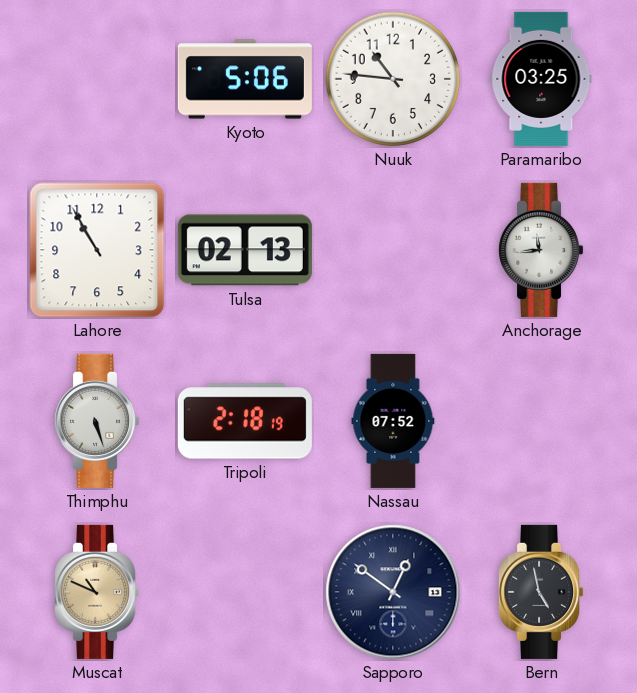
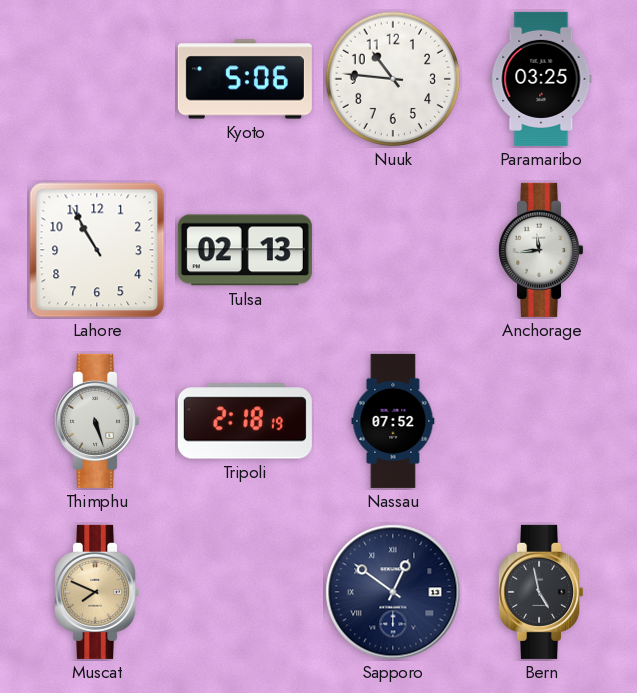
Muscat: 10:49 -> 7:49
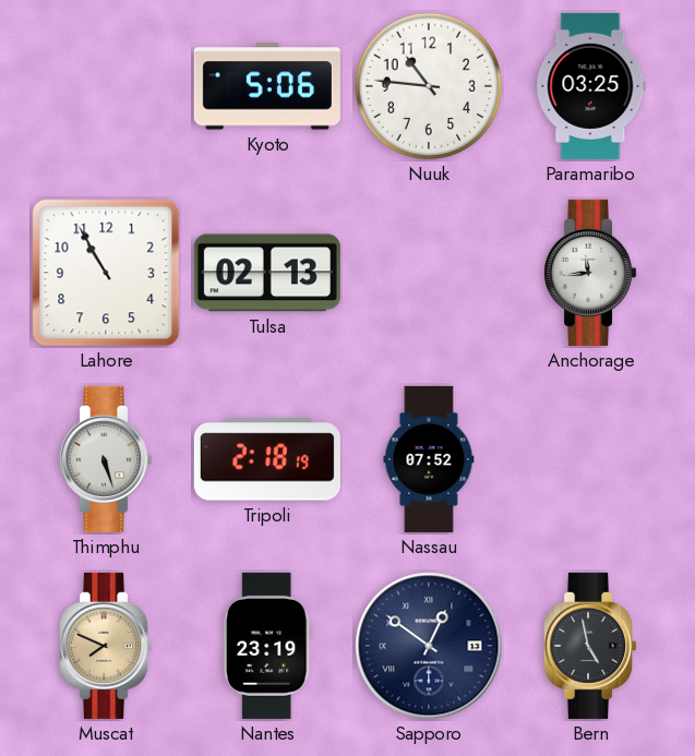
Nantes: none -> 23:19
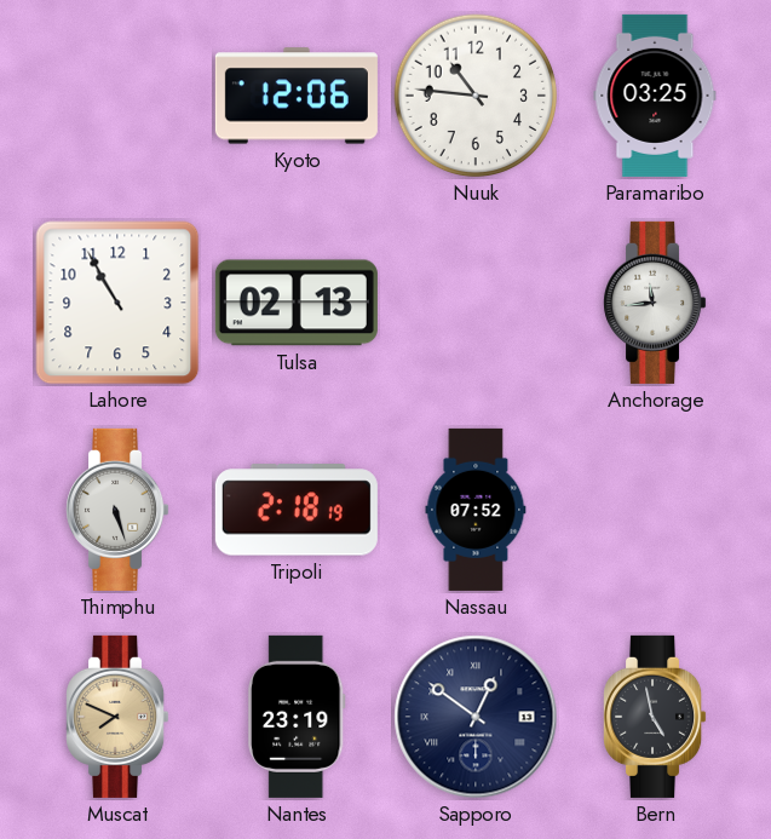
Kyoto: 5:06 -> 12:06
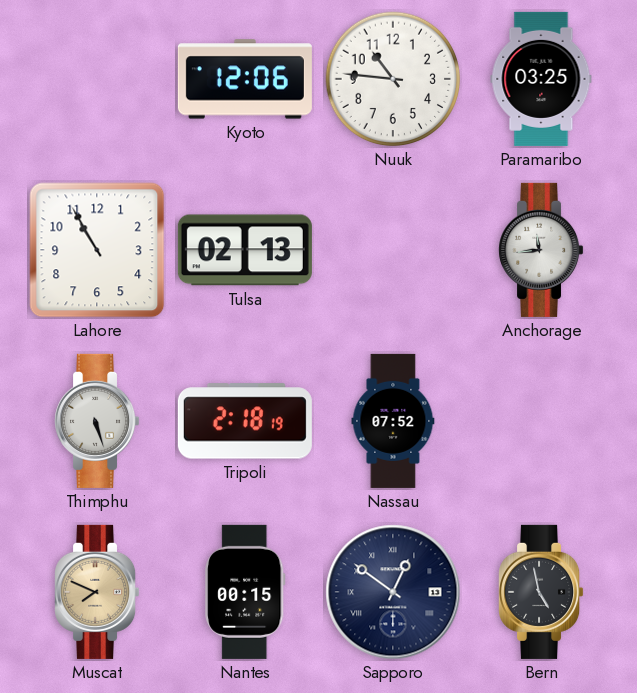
Nantes: 23:19 -> 00:15
